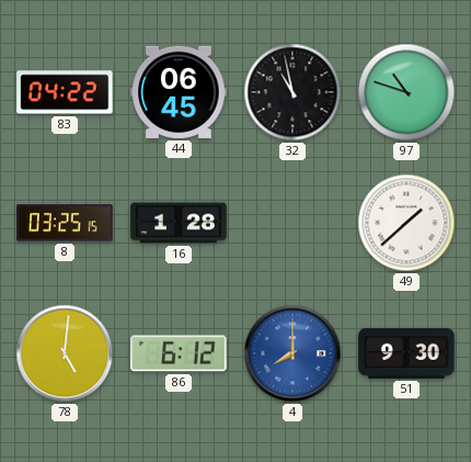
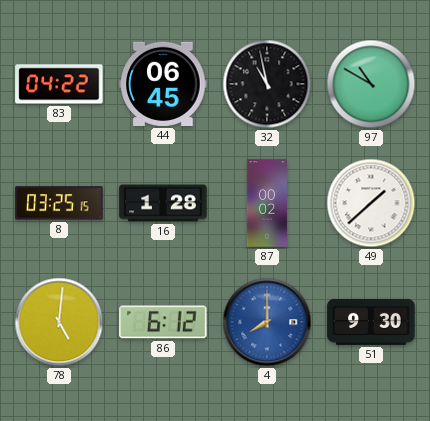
97: 10:48 -> 10:50
87: none -> 00:02
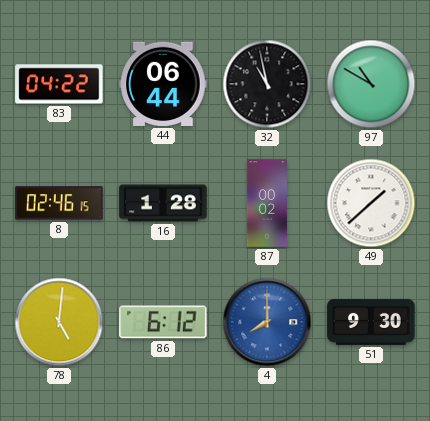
44: 06:45 -> 06:44
8: 03:25 -> 02:46
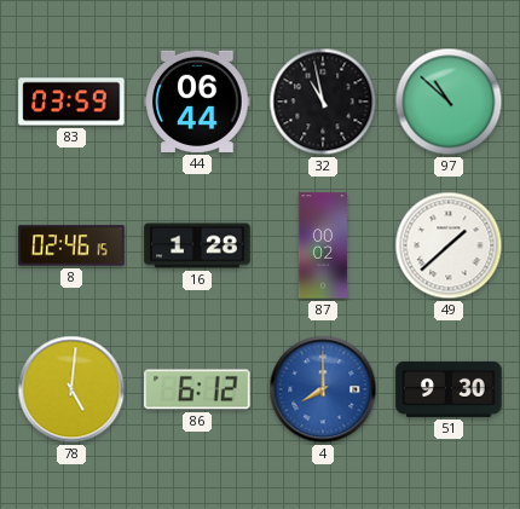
83: 04:22 -> 03:59
97: 10:50 -> 10:52
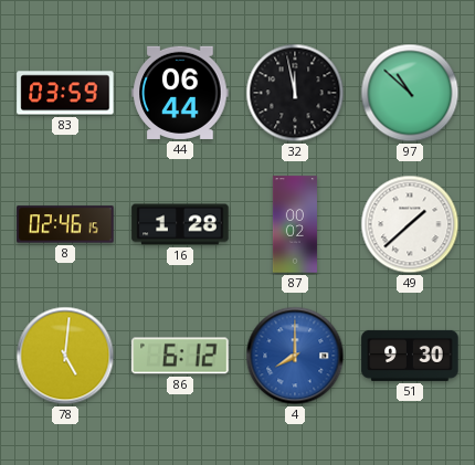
32: 10:58 -> 11:58
